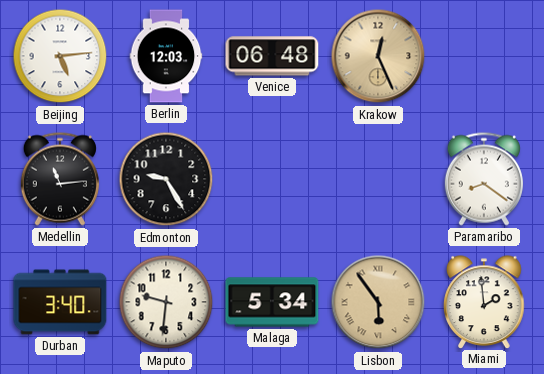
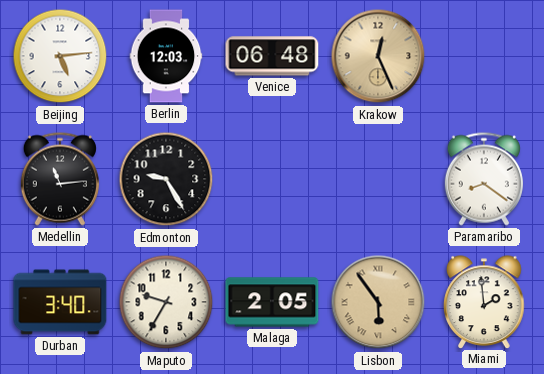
Maputo: 9:31 -> 9:35
Malaga: 5:34 -> 2:05
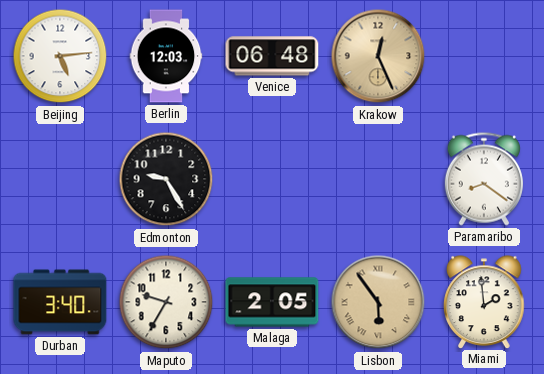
Medellin: 11:14 -> none
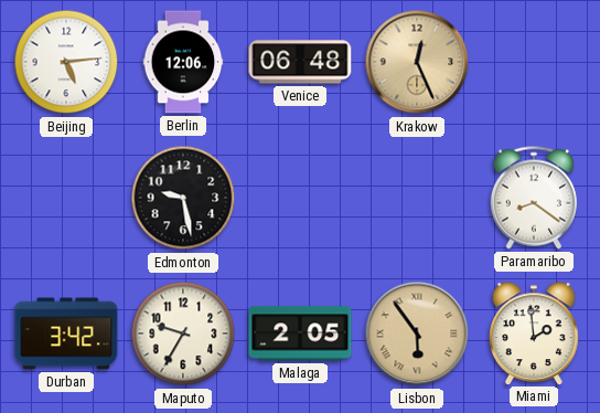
Berlin: 12:03 -> 12:06
Edmonton: 9:25 -> 9:28
Durban: 3:40 -> 3:42
